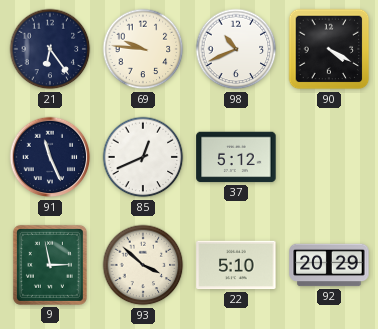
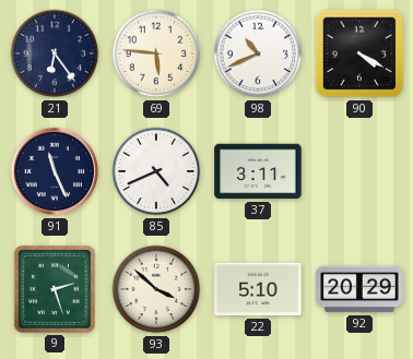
69: 9:46 -> 5:46
85: 12:41 -> 4:41
37: 5:12 -> 3:11
9: 2:58 -> 2:27
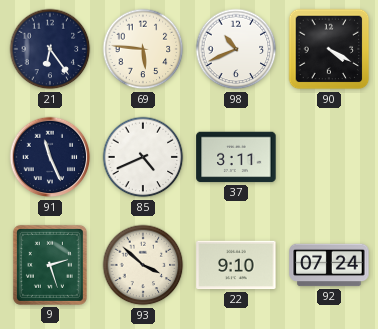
22: 5:10 -> 9:10
92: 20:29 -> 07:24
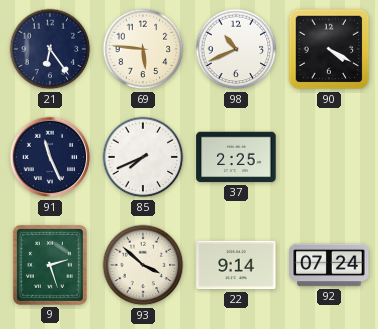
85: 4:41 -> 7:41
37: 3:11 -> 2:25
22: 9:10 -> 9:14
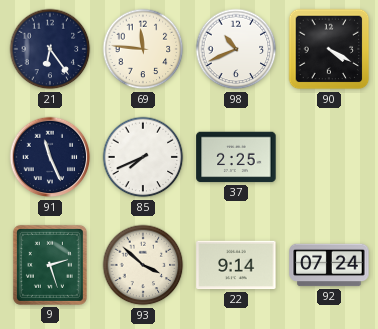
69: 5:46 -> 11:46
